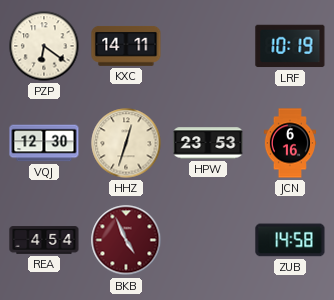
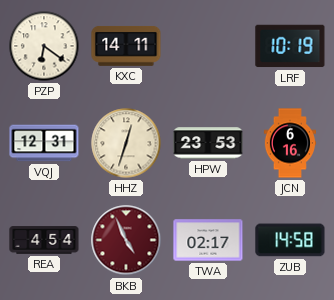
VQJ: 12:30 -> 12:31
TWA: none -> 02:17
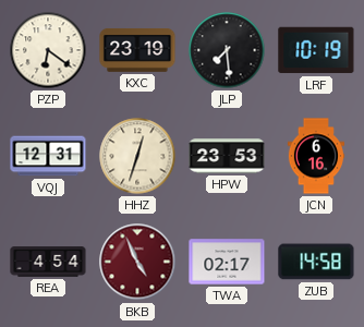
KXC: 14:11 -> 23:19
JLP: none -> 7:29
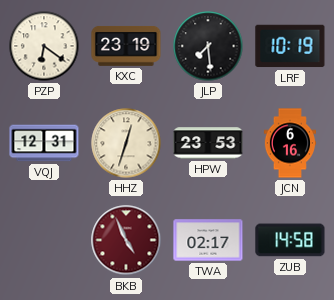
REA: 4:54 -> none
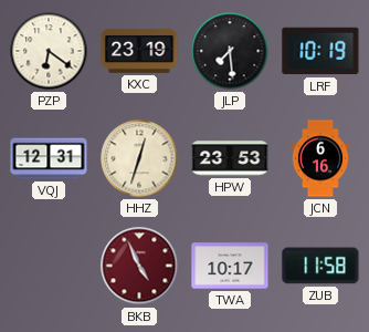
TWA: 02:17 -> 10:17
ZUB: 14:58 -> 11:58
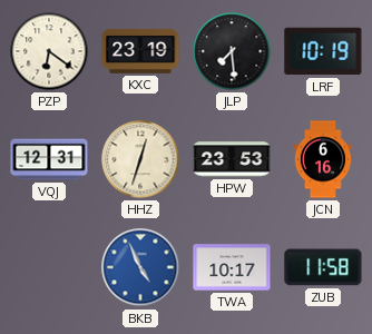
BKB dial: burgundy -> blue
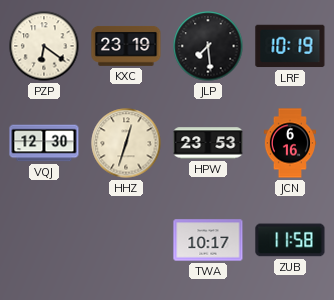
VQJ: 12:31 -> 12:30
BKB: 4:56 -> none
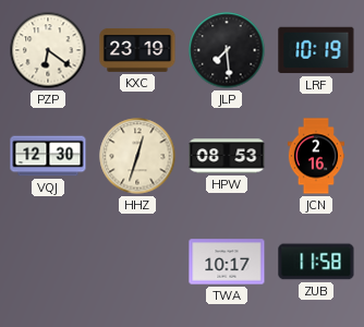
HPW: 23:53 -> 08:53
JCN: 6:16 -> 2:16
